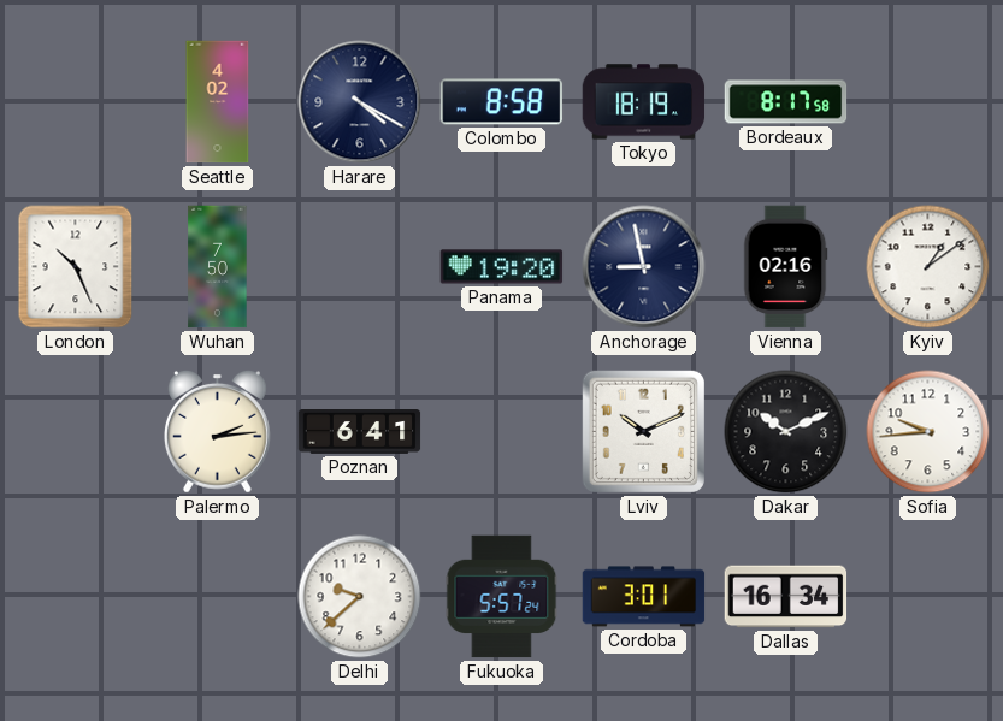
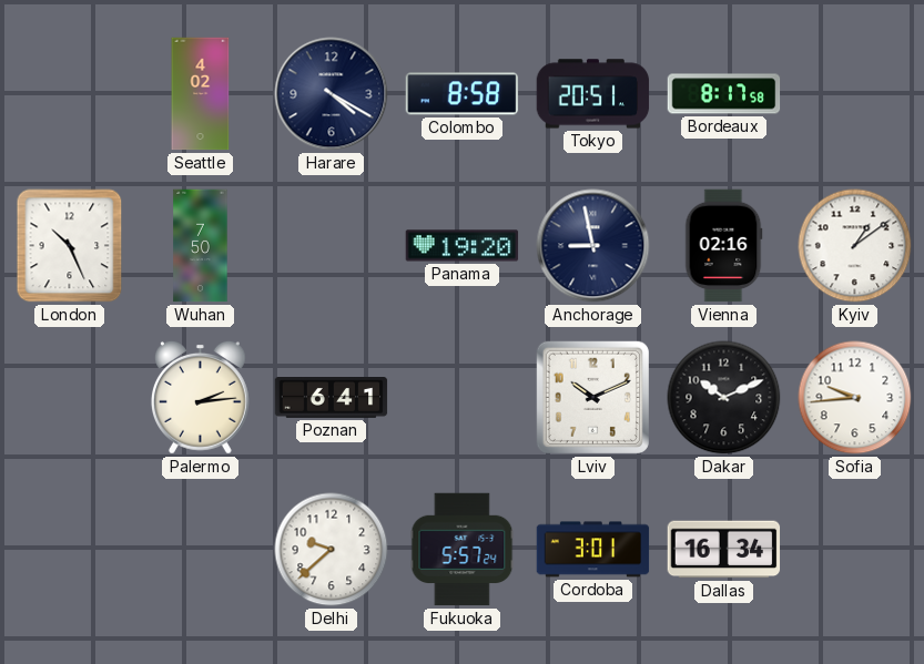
Tokyo: 18:19 -> 20:51
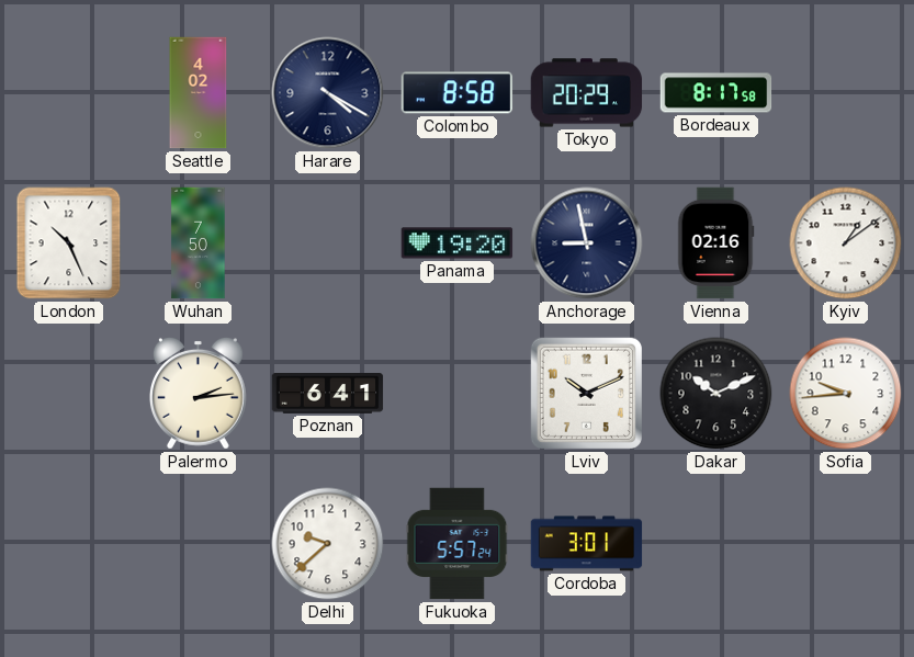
Tokyo: 20:51 -> 20:29
Dallas: 16:34 -> none
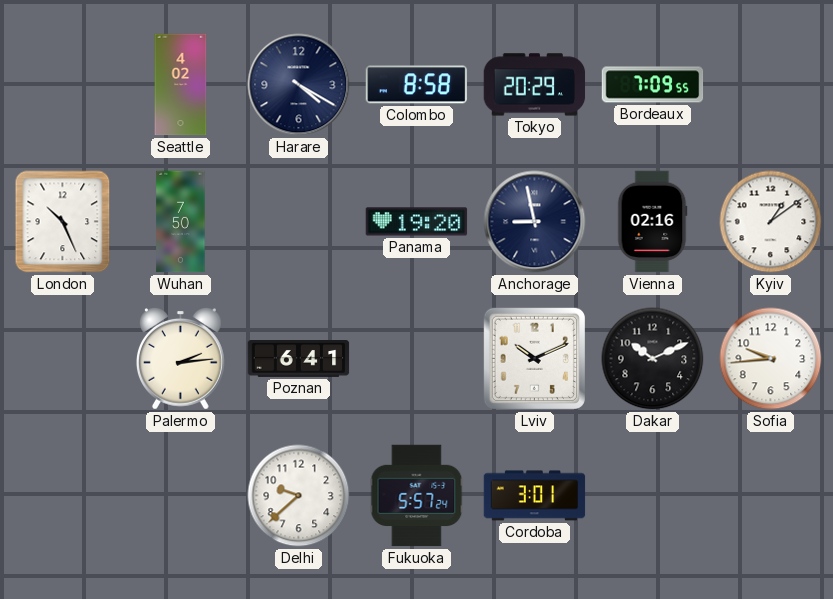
Bordeaux: 8:17 -> 7:09
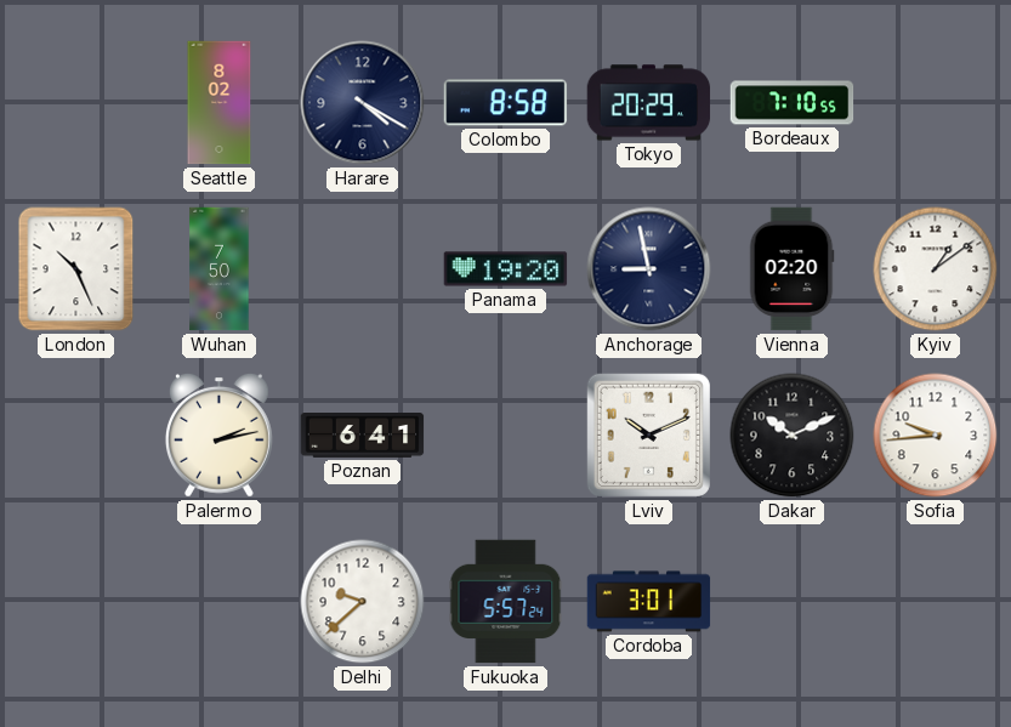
Seattle: 4:02 -> 8:02
Bordeaux: 7:09 -> 7:10
Vienna: 02:16 -> 02:20
Palermo: 2:14 -> 2:13
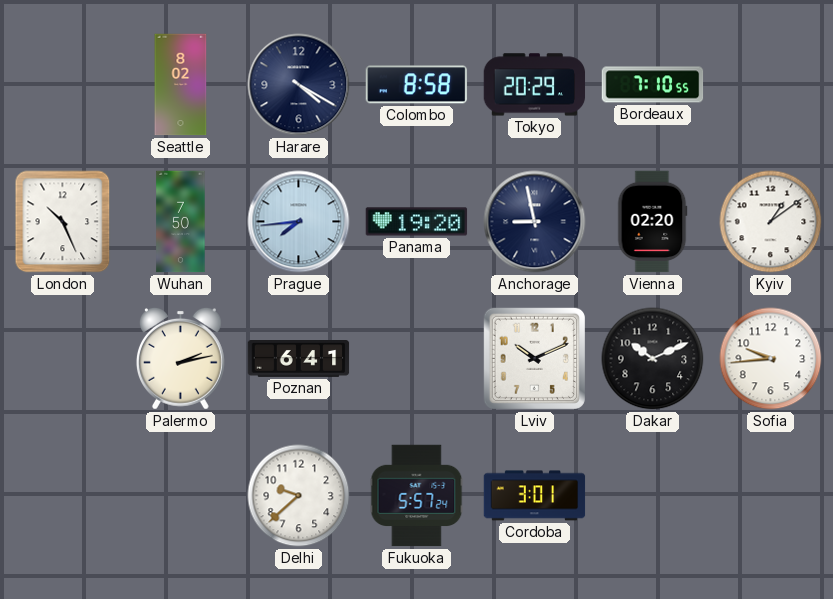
Prague: none -> 7:44
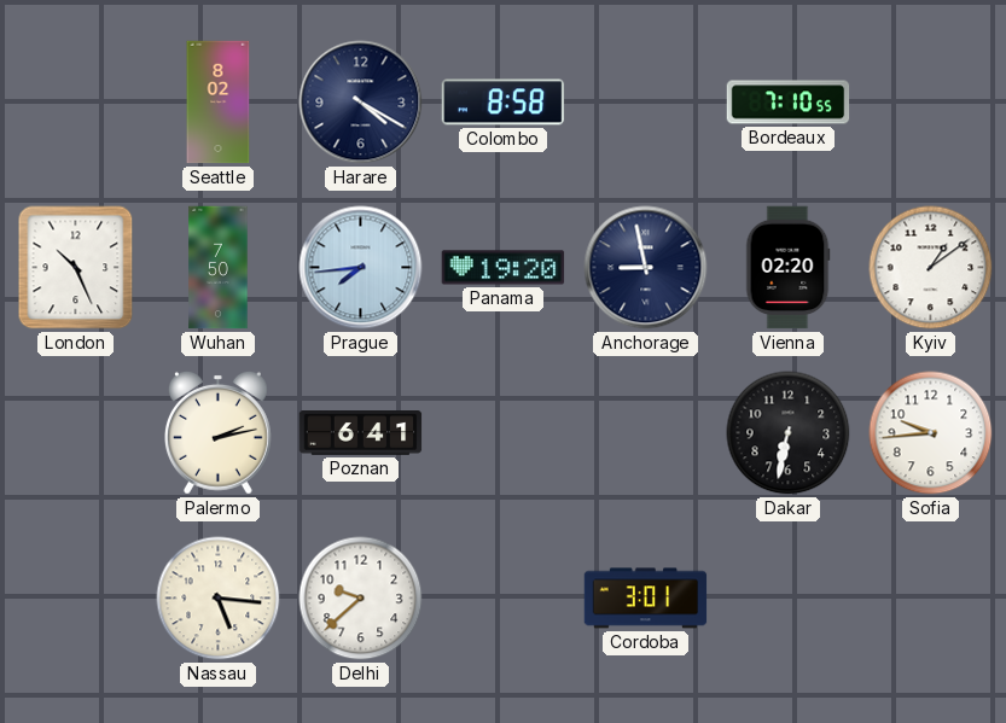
Tokyo: 20:29 -> none
Lviv: 10:11 -> none
Dakar: 10:11 -> 6:32
Nassau: none -> 5:16
Fukuoka: 5:57 -> none
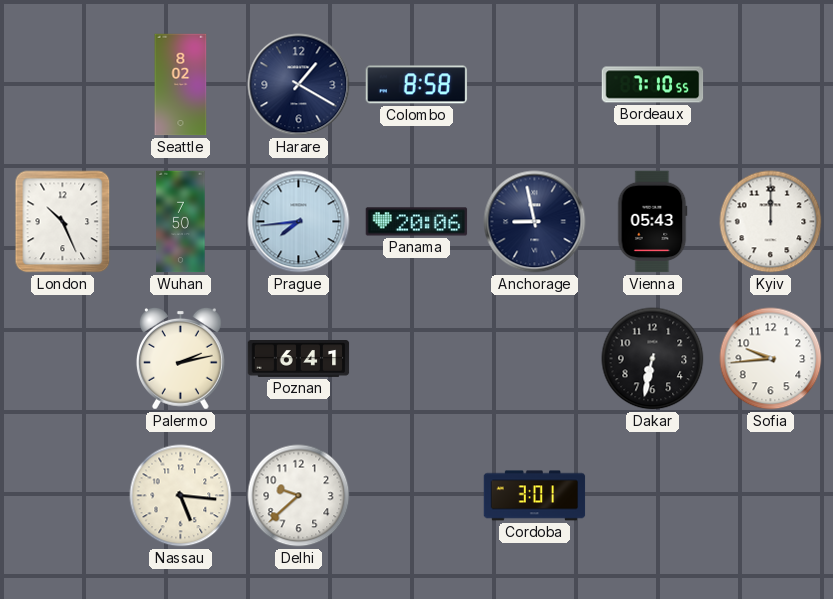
Harare: 4:20 -> 1:20
Panama: 19:20 -> 20:06
Vienna: 02:20 -> 05:43
Kyiv: 1:09 -> 12:00
